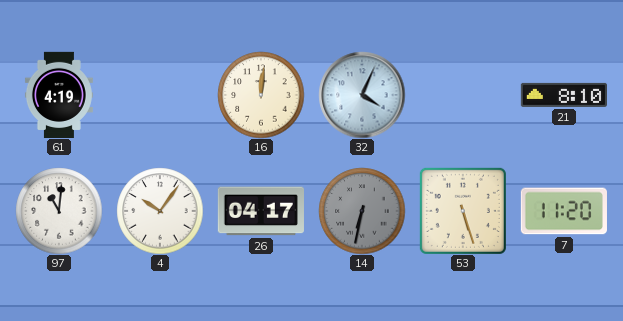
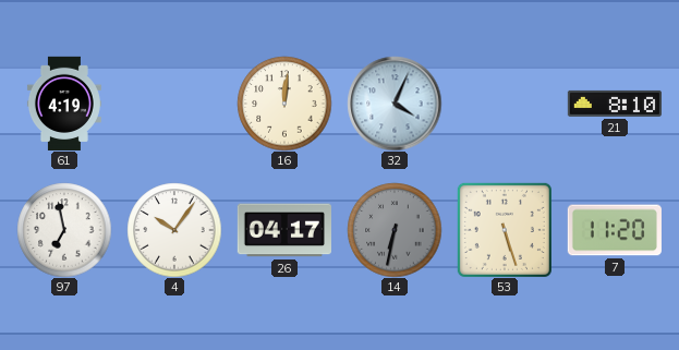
97: 11:01 -> 6:58
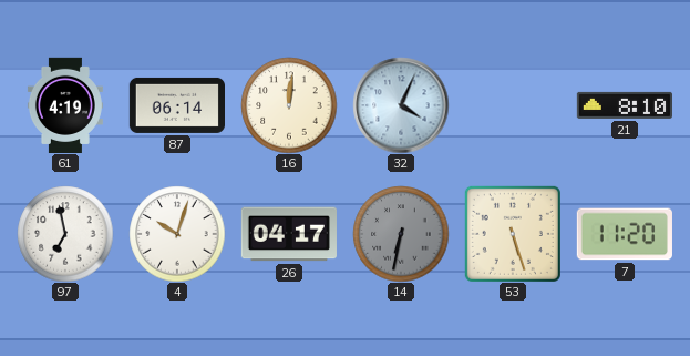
87: none -> 06:14
4: 10:06 -> 10:03
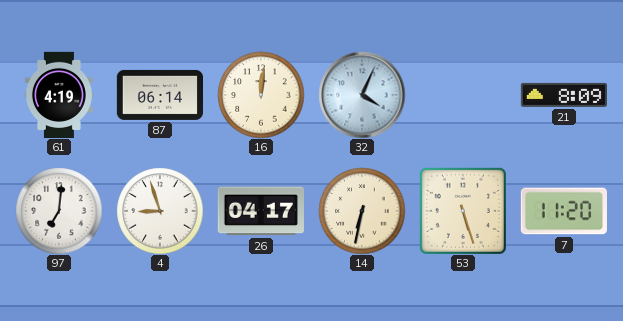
21: 8:10 -> 8:09
97: 6:58 -> 7:01
4: 10:03 -> 8:57
14 dial: grey -> cream
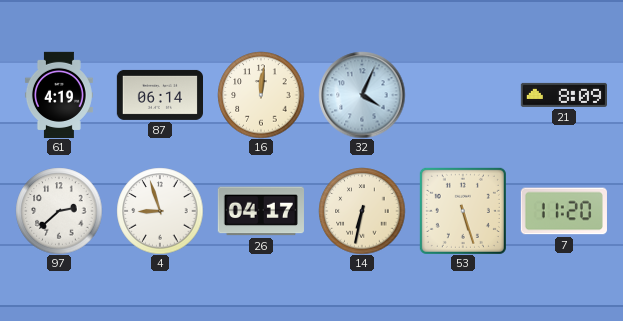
97: 7:01 -> 2:38
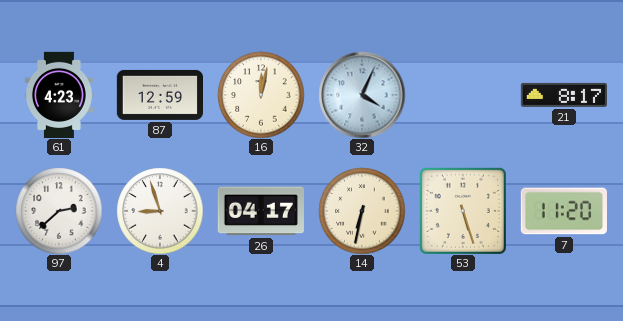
61: 4:19 -> 4:23
87: 06:14 -> 12:59
16: 12:01 -> 12:02
21: 8:09 -> 8:17
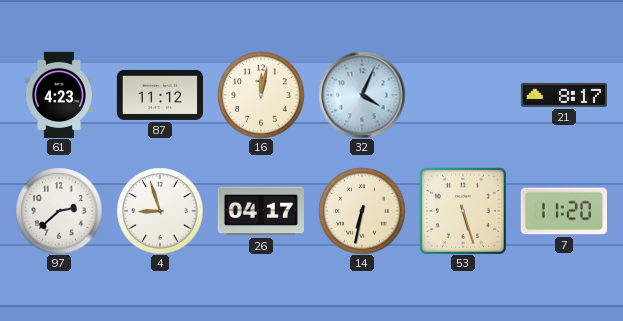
87: 12:59 -> 11:12
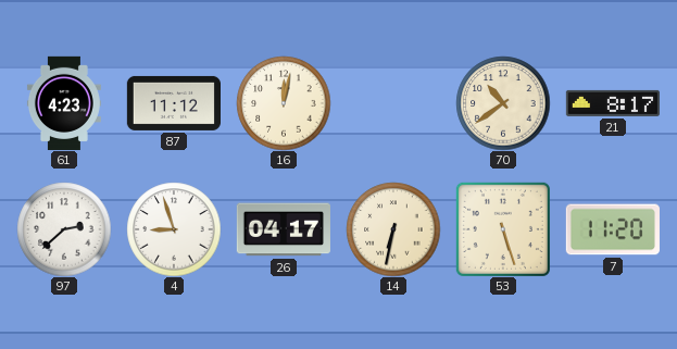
32: 4:04 -> none
70: none -> 10:39
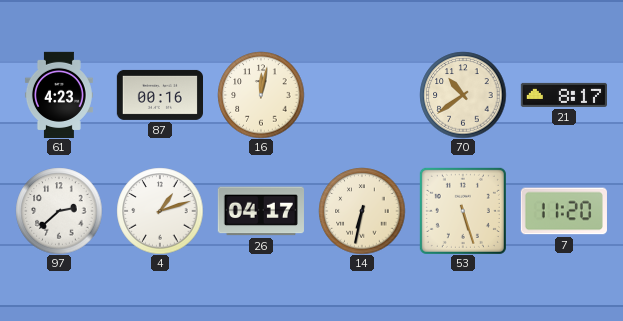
87: 11:12 -> 00:16
4: 8:57 -> 1:12
